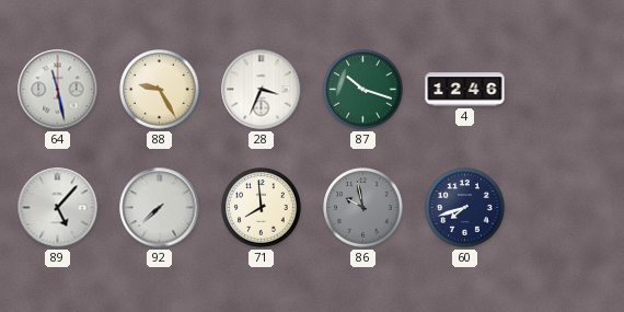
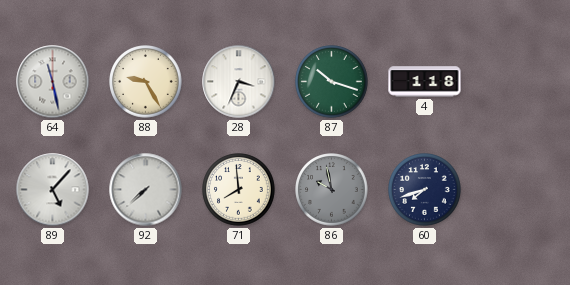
4: 12:46 -> 1:18
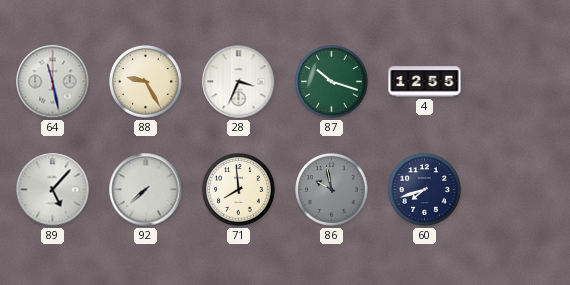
4: 1:18 -> 12:55
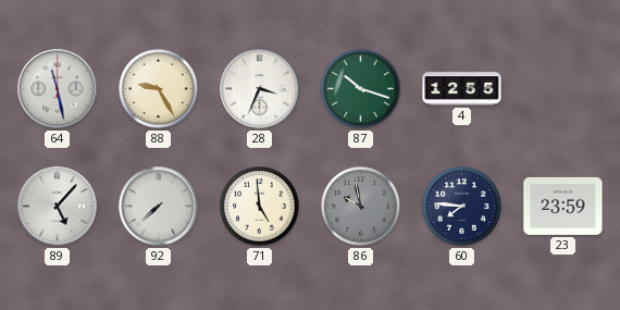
71: 7:59 -> 4:59
60: 7:42 -> 7:46
23: none -> 23:59
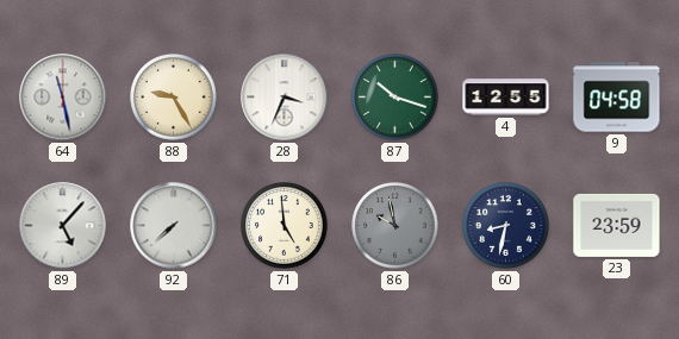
9: none -> 04:58
60: 7:46 -> 8:32
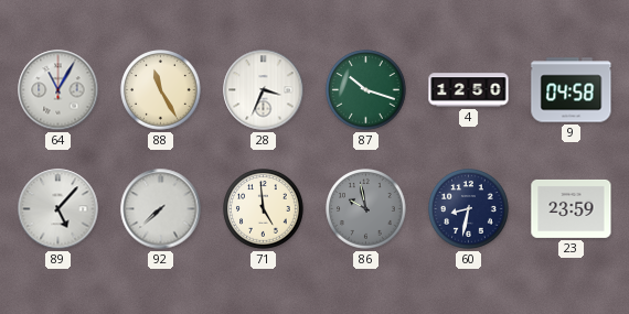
64: 11:28 -> 11:05
88: 9:25 -> 11:25
4: 12:55 -> 12:50
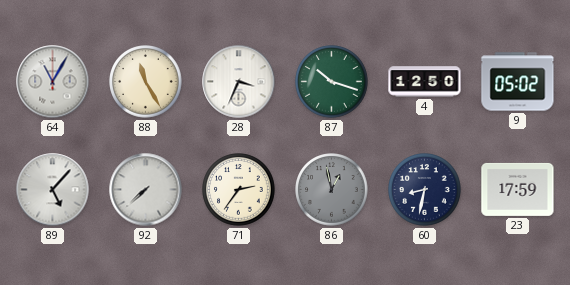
9: 04:58 -> 05:02
71: 4:59 -> 2:36
86: 9:58 -> 12:58
23: 23:59 -> 17:59
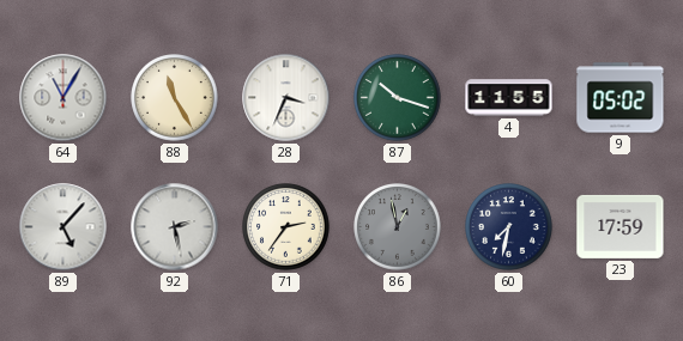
4: 12:50 -> 11:55
92: 7:38 -> 2:28
60: 8:32 -> 7:32
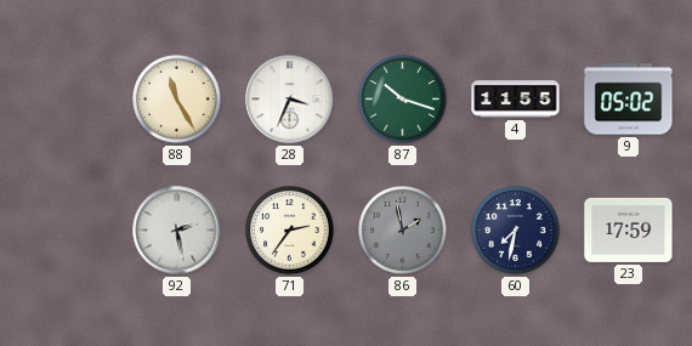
64: 11:05 -> none
89: 5:07 -> none
86: 12:58 -> 1:58
